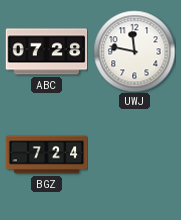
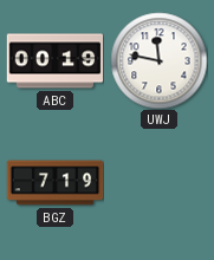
ABC: 07:28 -> 00:19
BGZ: 7:24 -> 7:19
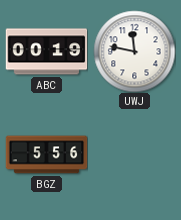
BGZ: 7:19 -> 5:56
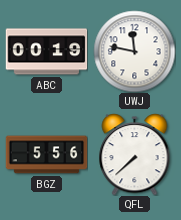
QFL: none -> 7:38
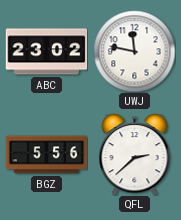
ABC: 00:19 -> 23:02
QFL: 7:38 -> 2:38
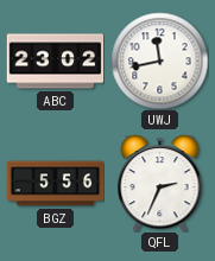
UWJ: 11:47 -> 11:43
QFL: 2:38 -> 2:34
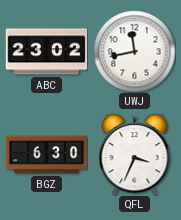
BGZ: 5:56 -> 6:30
QFL: 2:34 -> 3:34
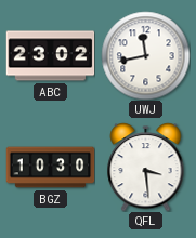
BGZ: 6:30 -> 10:30
QFL: 3:34 -> 3:29
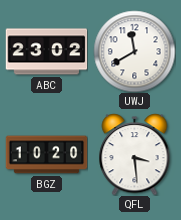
UWJ: 11:43 -> 11:40
BGZ: 10:30 -> 10:20
